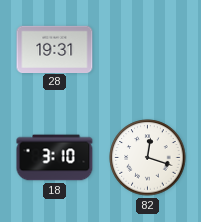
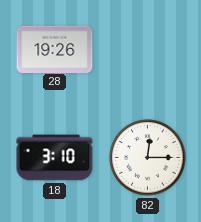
28: 19:31 -> 19:26
82: 12:18 -> 12:15
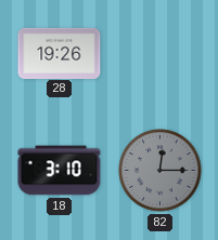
82 dial: white -> grey
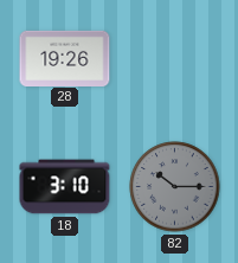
82: 12:15 -> 10:15
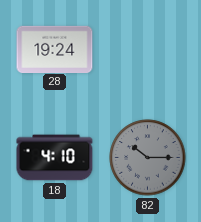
28: 19:26 -> 19:24
18: 3:10 -> 4:10
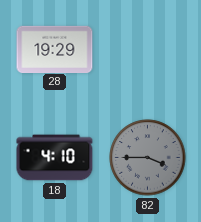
28: 19:24 -> 19:29
82: 10:15 -> 3:45
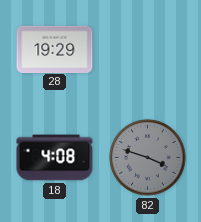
18: 4:10 -> 4:08
82: 3:45 -> 3:48
